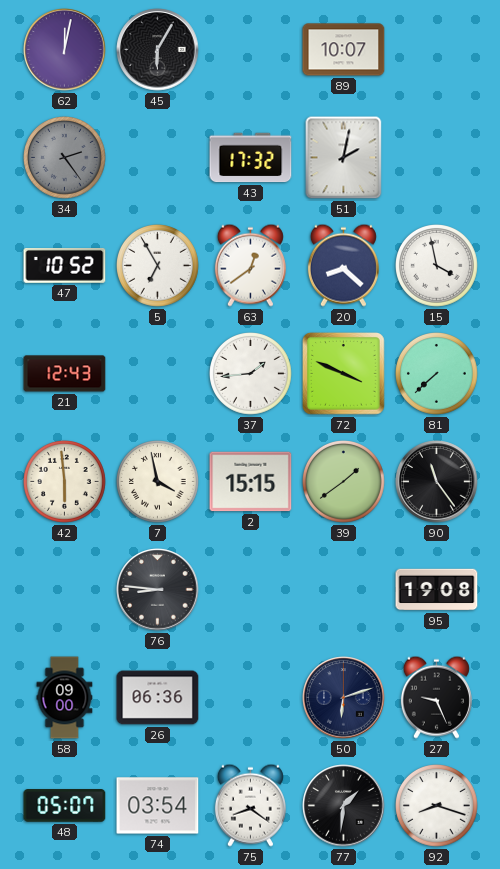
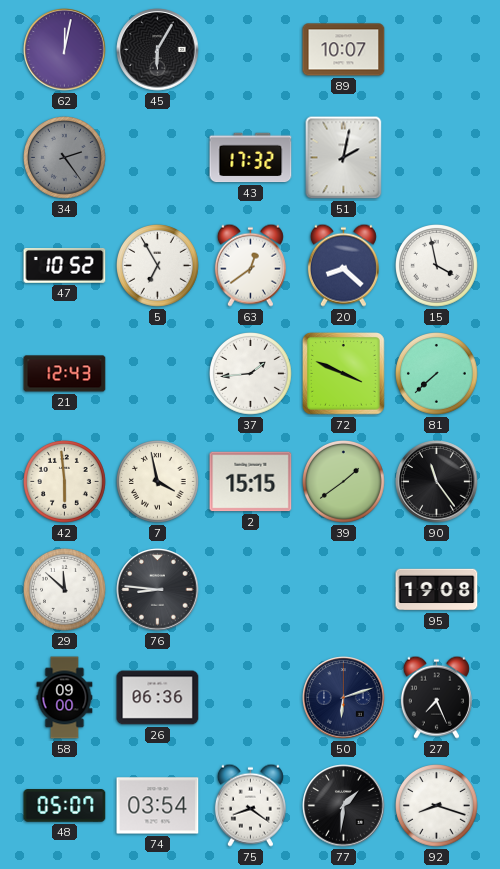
29: none -> 11:52
27: 9:26 -> 7:26
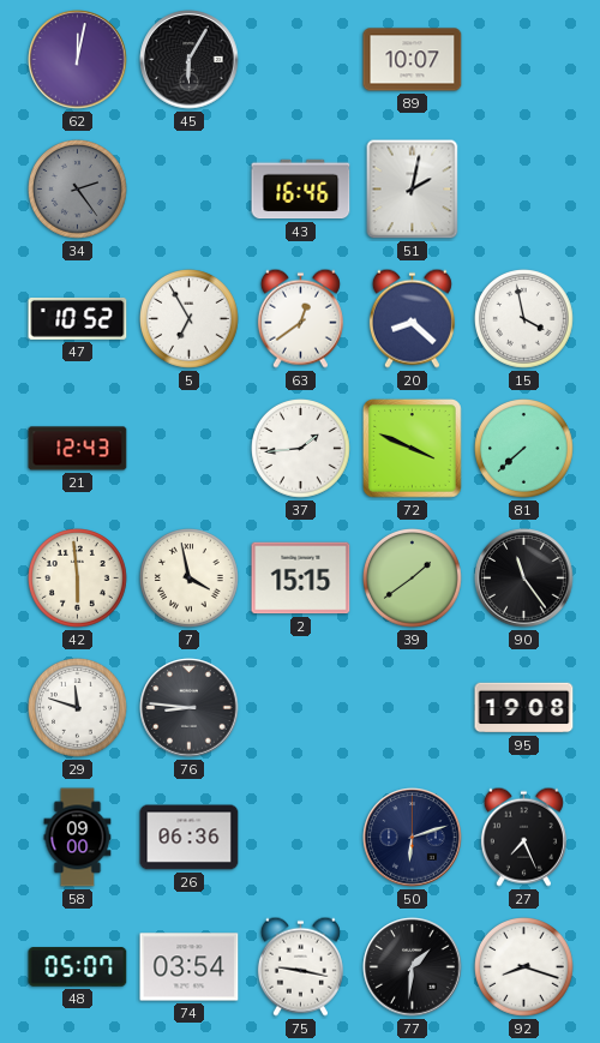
43: 17:32 -> 16:46
29: 11:52 -> 11:48
75: 8:21 -> 9:17
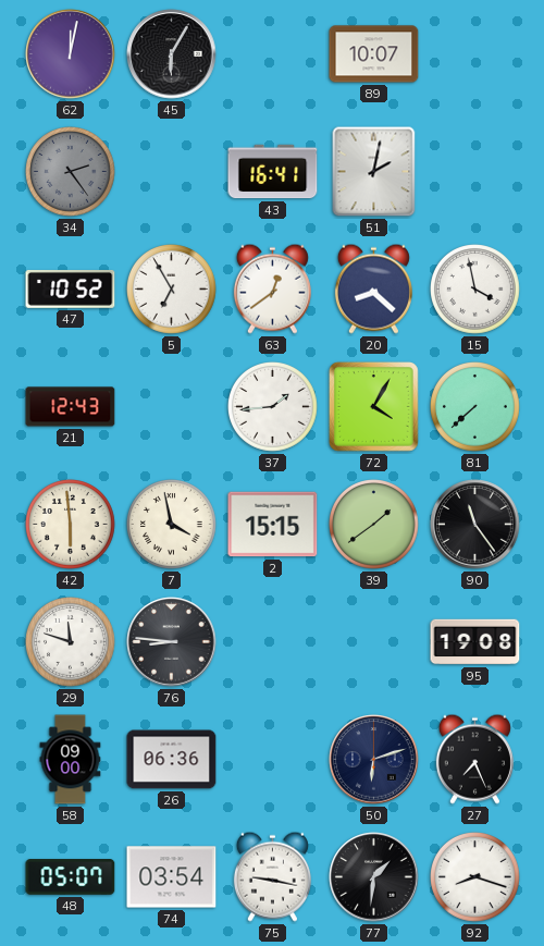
43: 16:46 -> 16:41
72: 3:49 -> 4:05
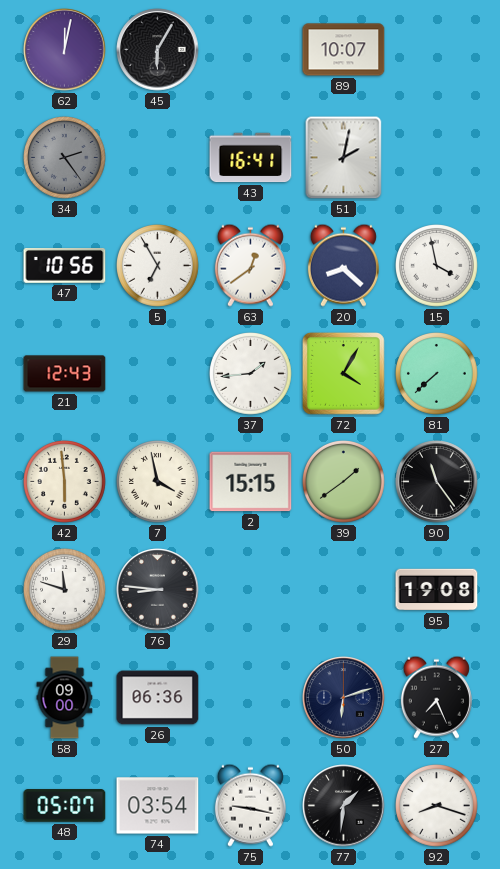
47: 10:52 -> 10:56
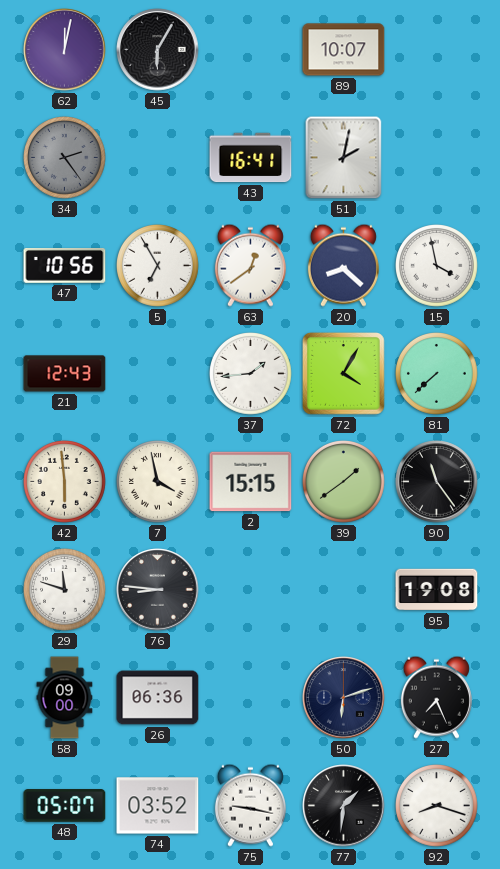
74: 03:54 -> 03:52
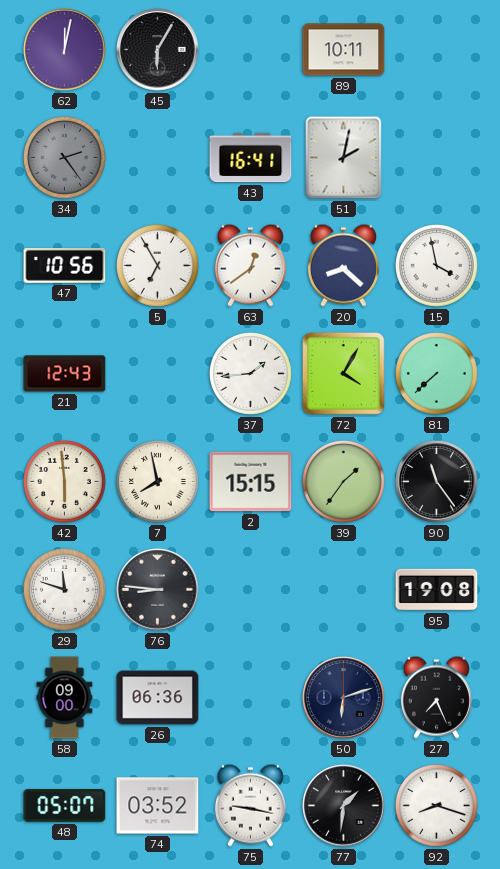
89: 10:07 -> 10:11
7: 3:58 -> 7:58
39: 1:39 -> 1:36
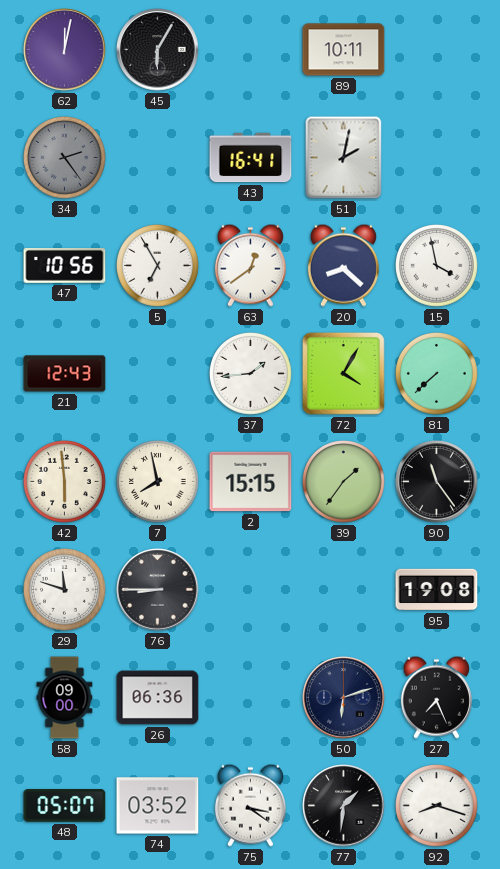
76: 8:46 -> 8:45
75: 9:17 -> 3:21
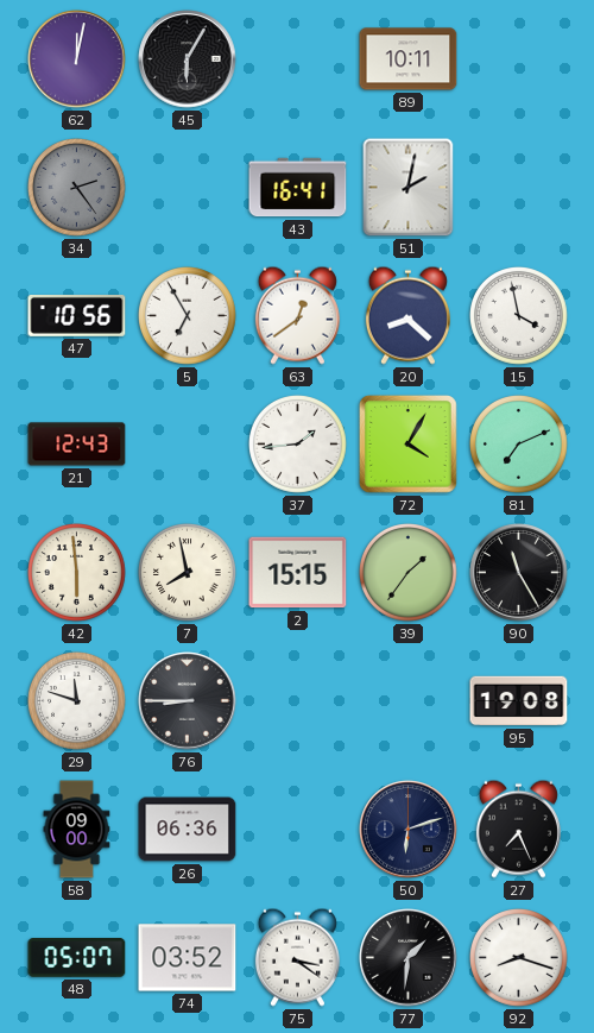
81: 7:38 -> 7:11
90: 11:24 -> 11:25
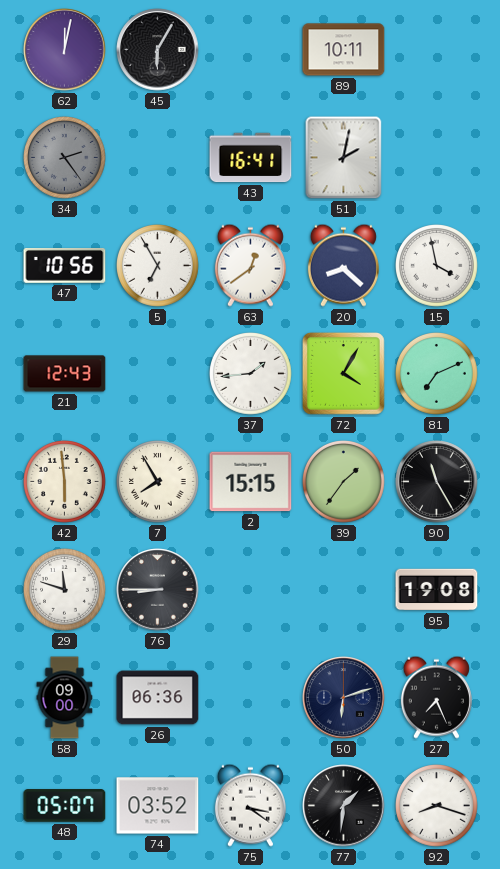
7: 7:58 -> 7:55
